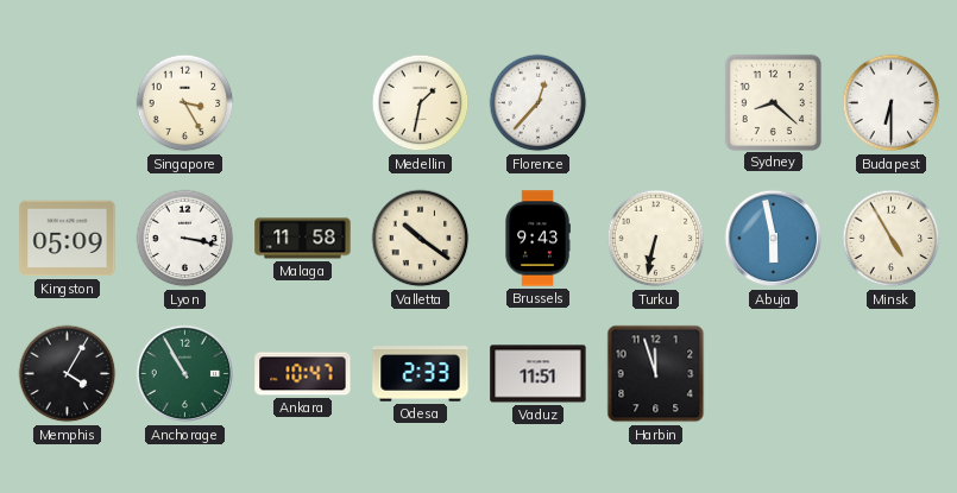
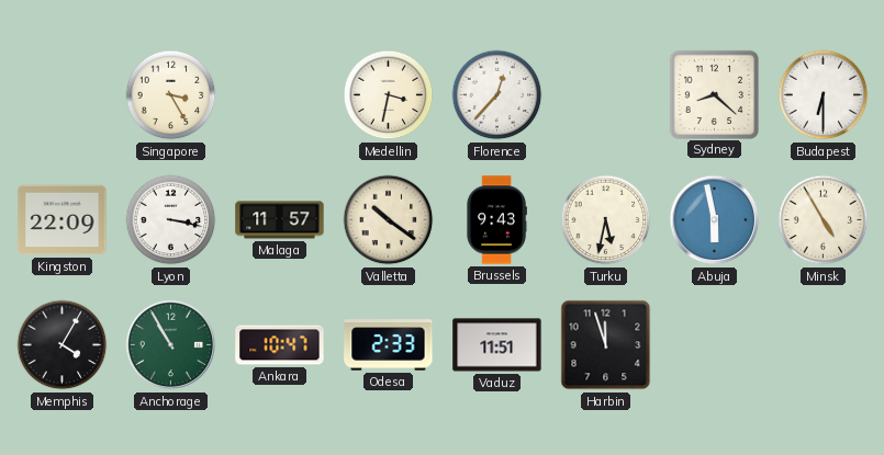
Medellin: 1:32 -> 3:32
Kingston: 05:09 -> 22:09
Malaga: 11:58 -> 11:57
Turku: 6:32 -> 5:32
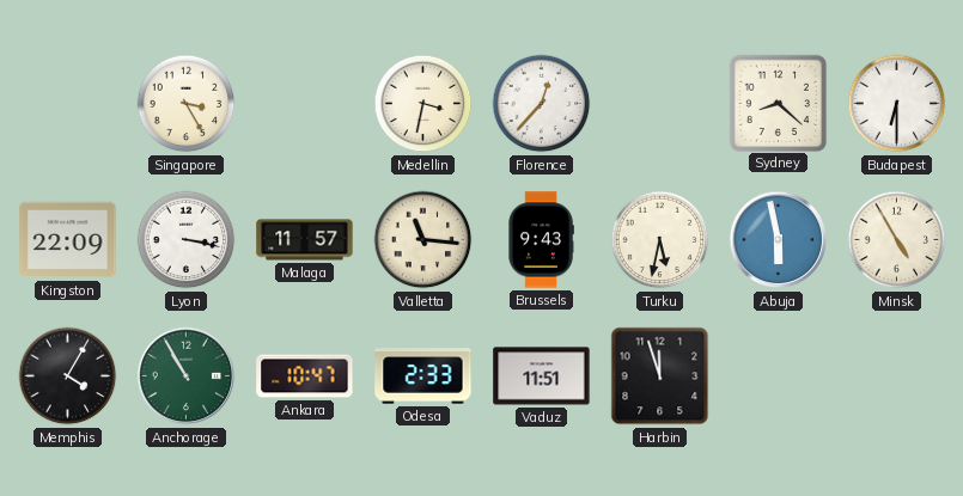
Valletta: 10:21 -> 11:16
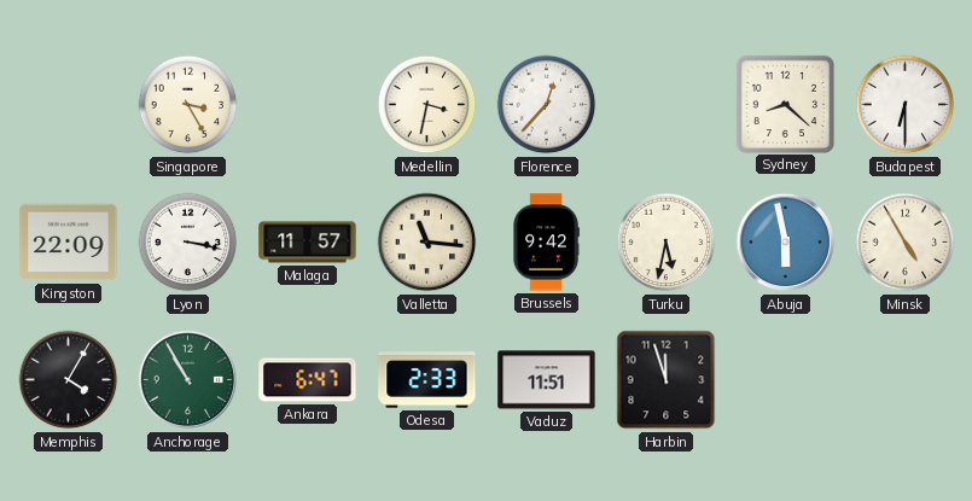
Brussels: 9:43 -> 9:42
Ankara: 10:47 -> 6:47
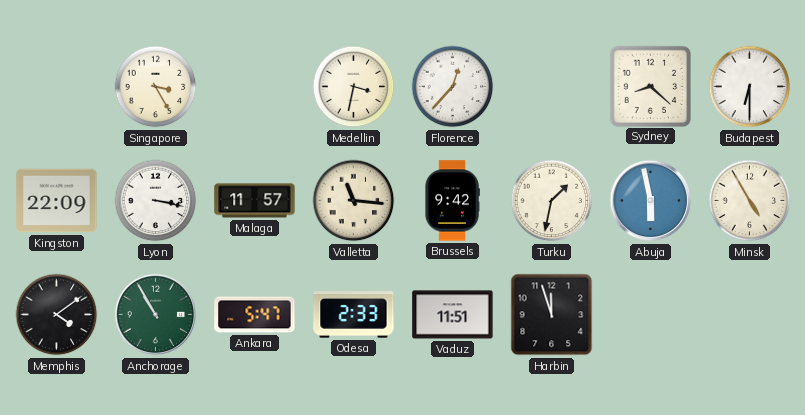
Turku: 5:32 -> 1:32
Memphis: 4:05 -> 4:09
Ankara: 6:47 -> 5:47
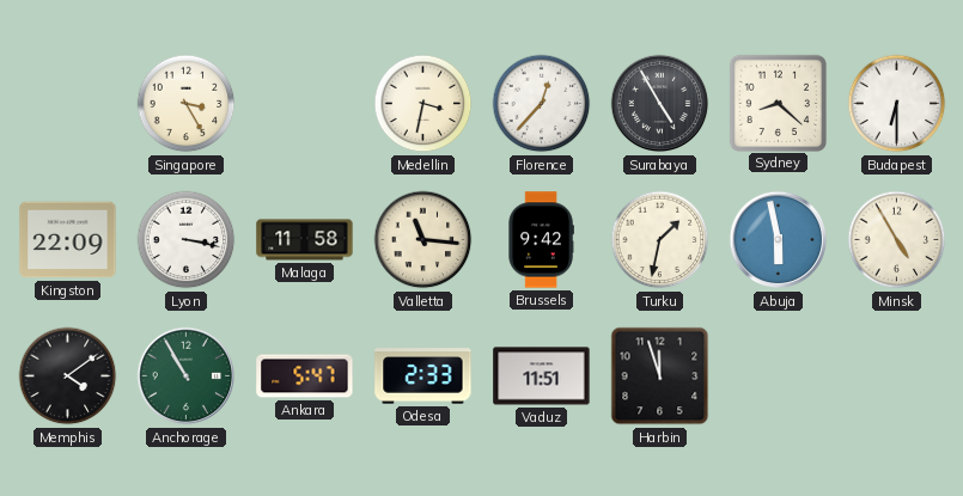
Surabaya: none -> 4:55
Malaga: 11:57 -> 11:58
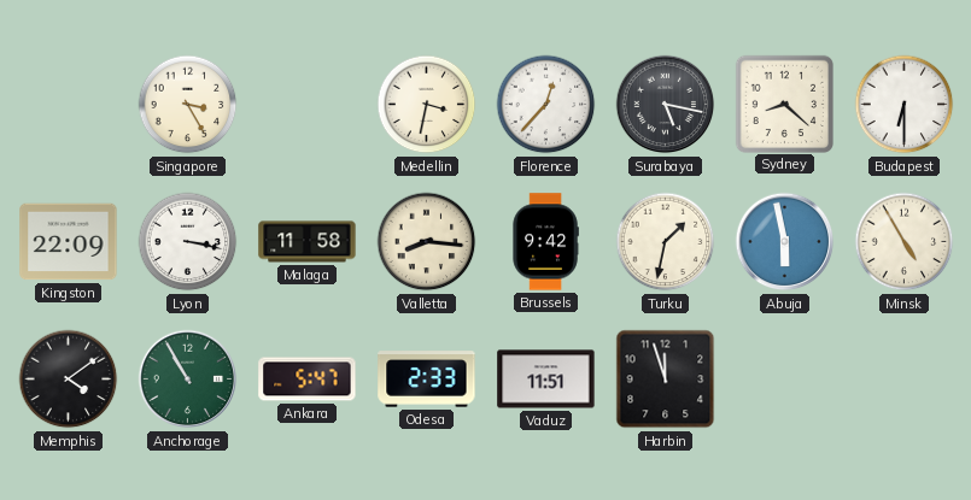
Surabaya: 4:55 -> 5:17
Valletta: 11:16 -> 8:16
